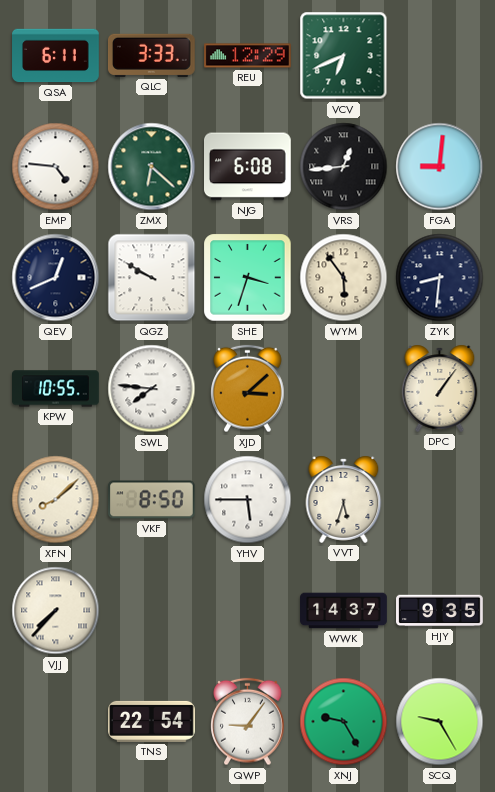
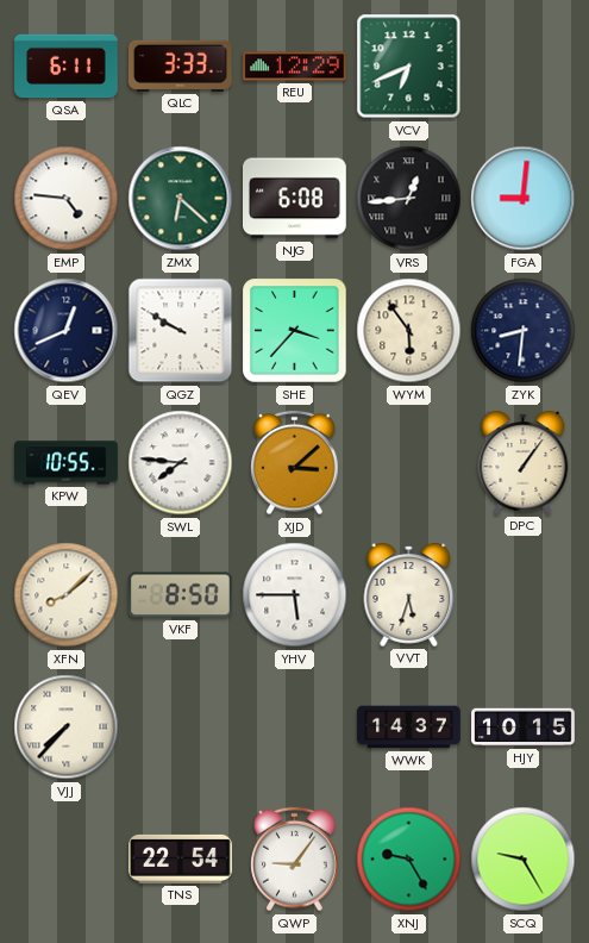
SHE: 3:33 -> 3:37
HJY: 9:35 -> 10:15
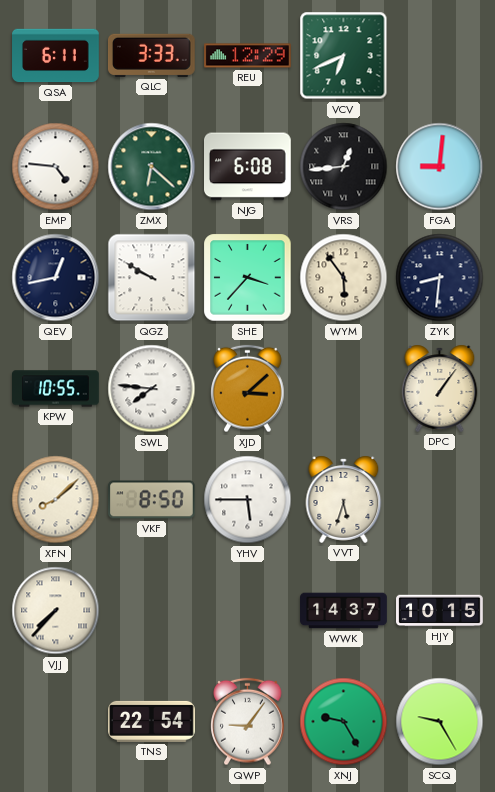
QEV: 12:41 -> 12:43
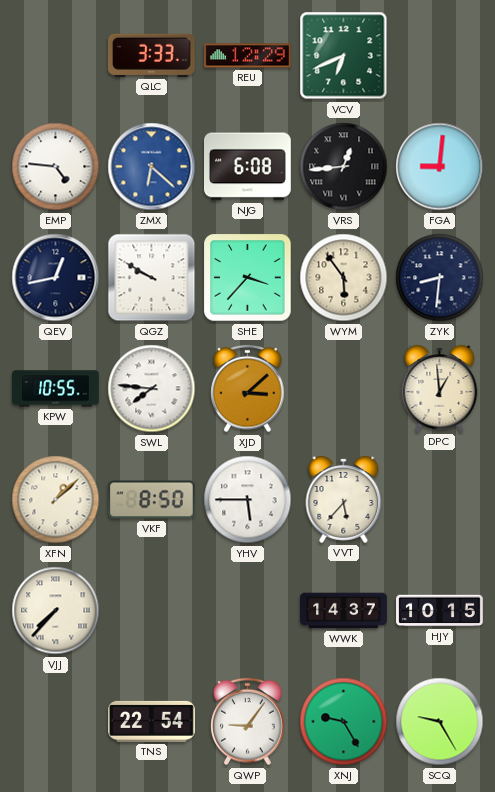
QSA: 6:11 -> none
ZMX dial: green -> blue
DPC: 1:06 -> 12:59
XFN: 8:08 -> 1:08
VVT: 5:33 -> 5:37
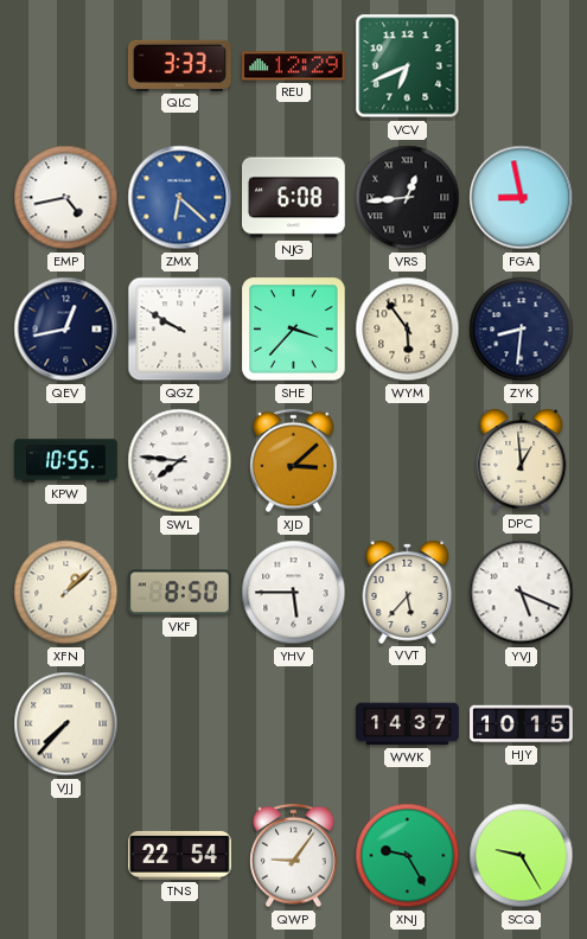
EMP: 4:46 -> 4:43
FGA: 9:01 -> 8:58
YVJ: none -> 5:19
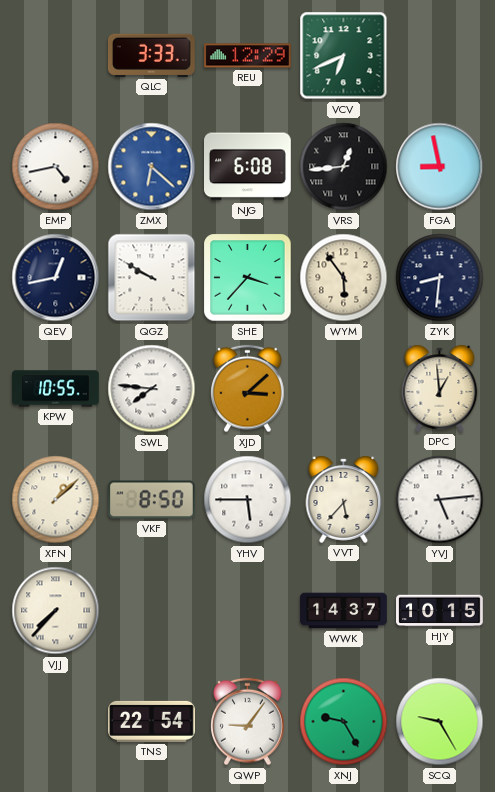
YVJ: 5:19 -> 5:14
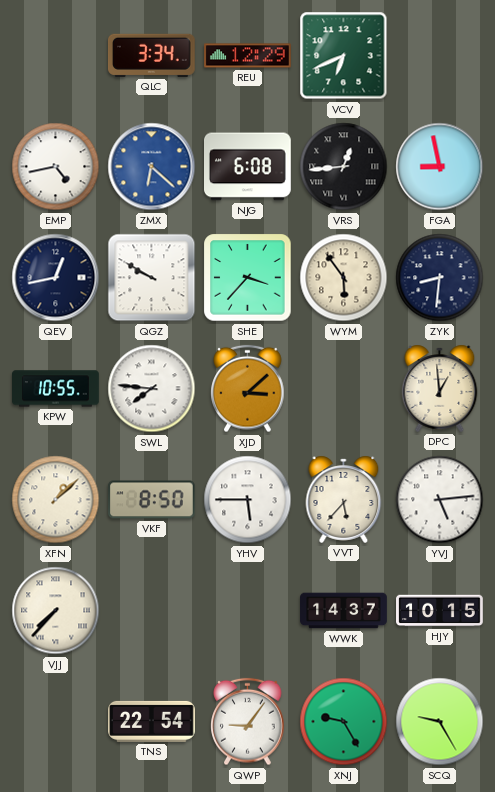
QLC: 3:33 -> 3:34
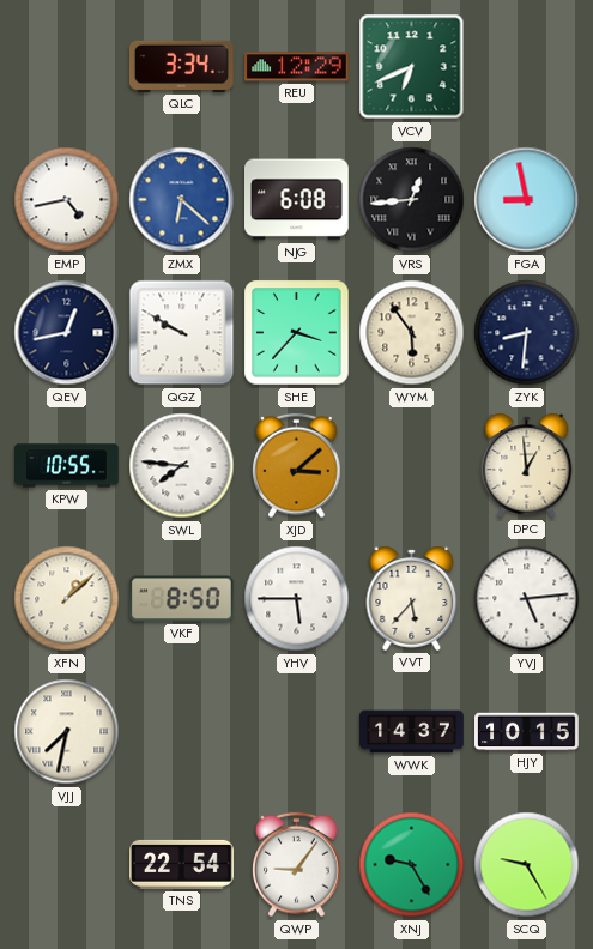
VJJ: 7:37 -> 7:32
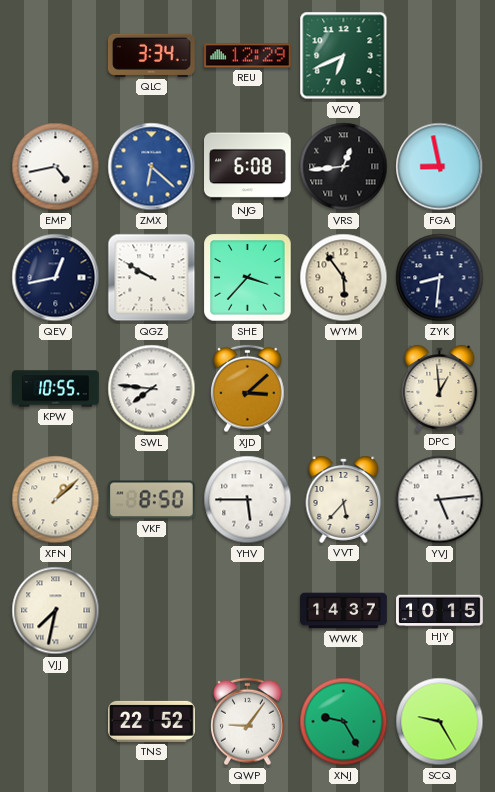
TNS: 22:54 -> 22:52
